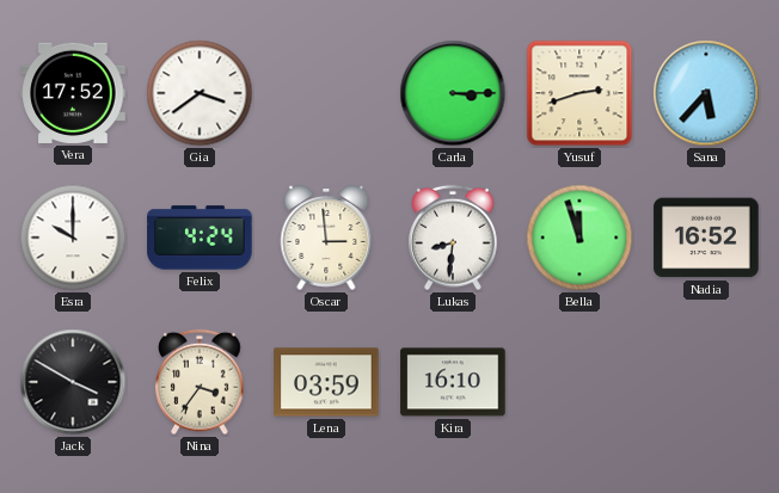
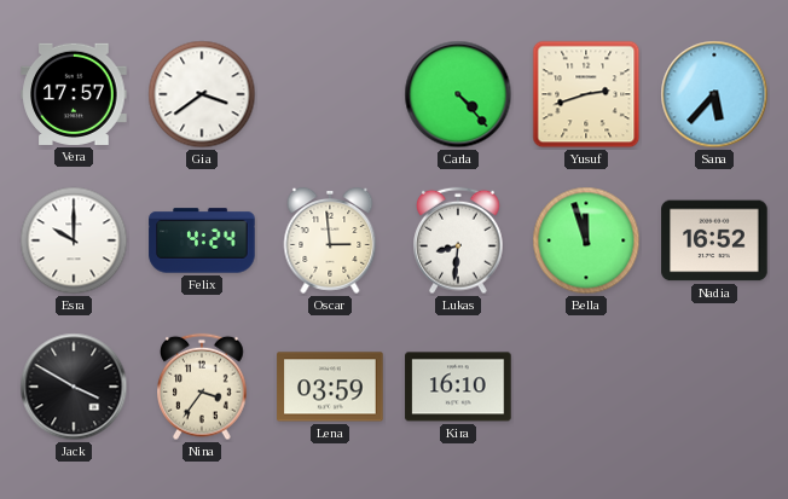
Vera: 17:52 -> 17:57
Carla: 3:15 -> 4:23
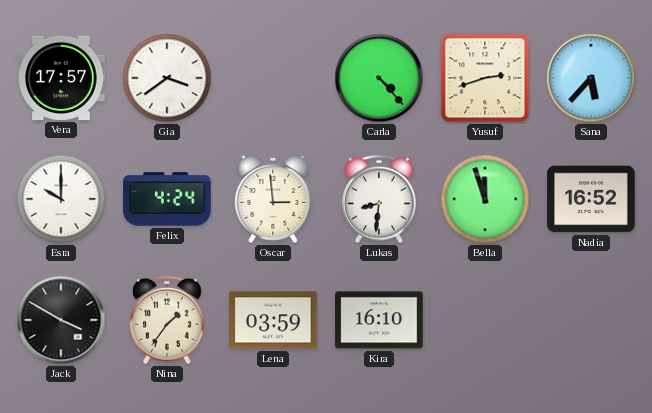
Nina: 3:36 -> 1:36
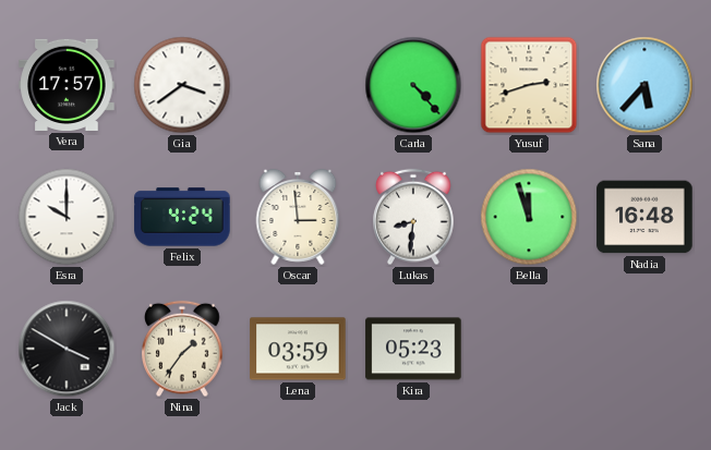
Nadia: 16:52 -> 16:48
Kira: 16:10 -> 05:23
